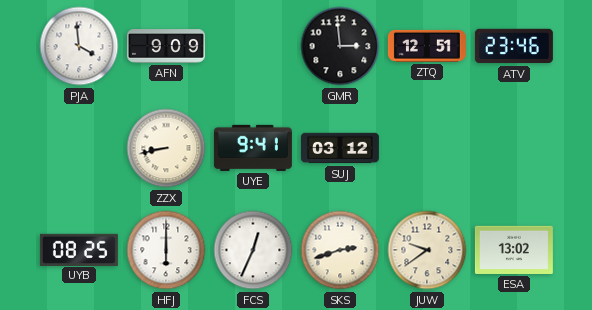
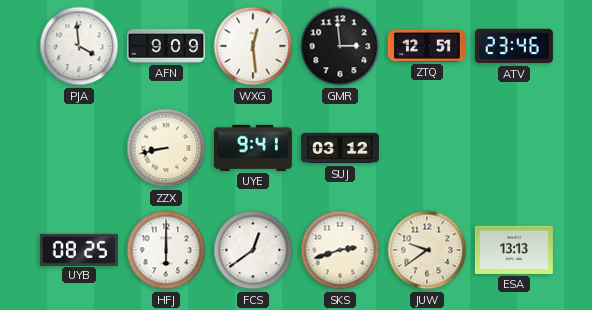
WXG: none -> 12:29
FCS: 12:34 -> 12:39
ESA: 13:02 -> 13:13
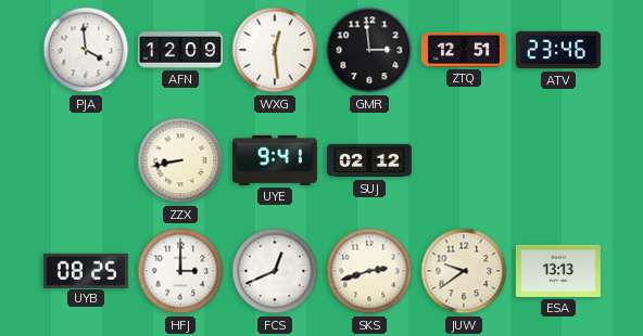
AFN: 9:09 -> 12:09
SUJ: 03:12 -> 02:12
HFJ: 6:00 -> 3:00
FCS: 12:39 -> 12:41
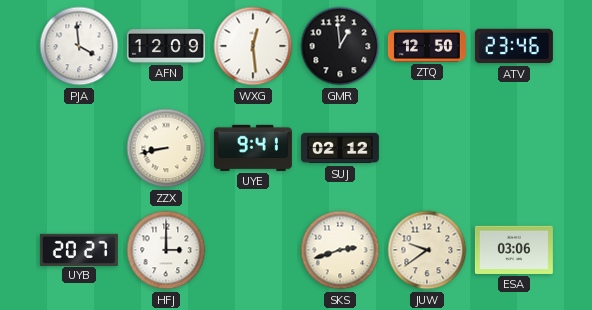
GMR: 2:59 -> 12:59
ZTQ: 12:51 -> 12:50
UYB: 08:25 -> 20:27
FCS: 12:41 -> none
ESA: 13:13 -> 03:06
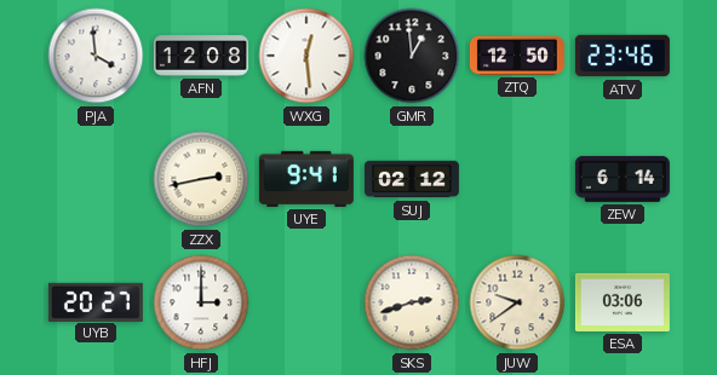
AFN: 12:09 -> 12:08
ZZX: 8:43 -> 2:43
ZEW: none -> 6:14
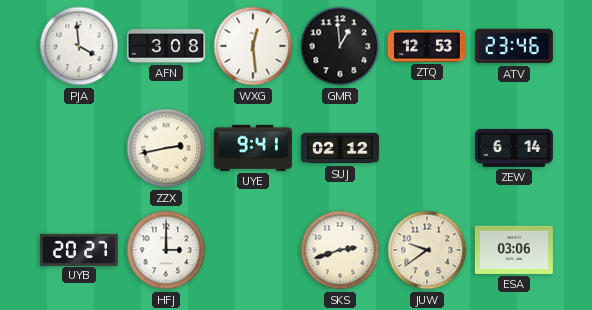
AFN: 12:08 -> 3:08
ZTQ: 12:50 -> 12:53
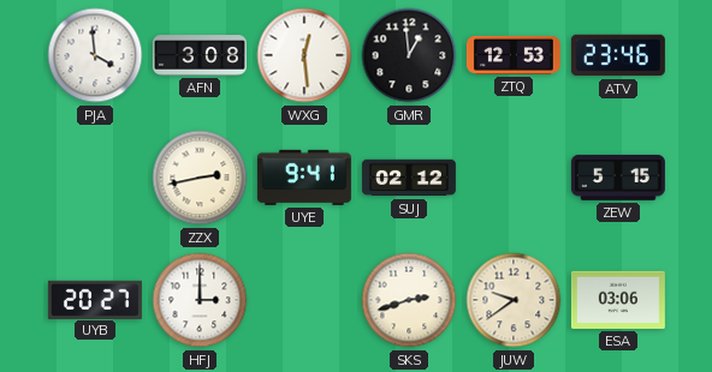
ZEW: 6:14 -> 5:15
